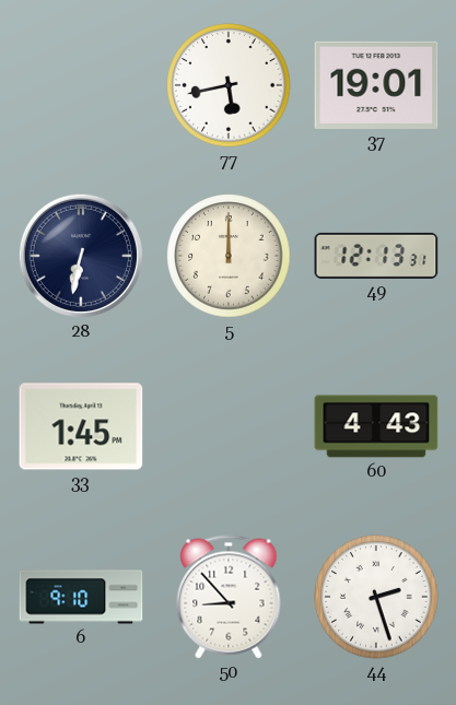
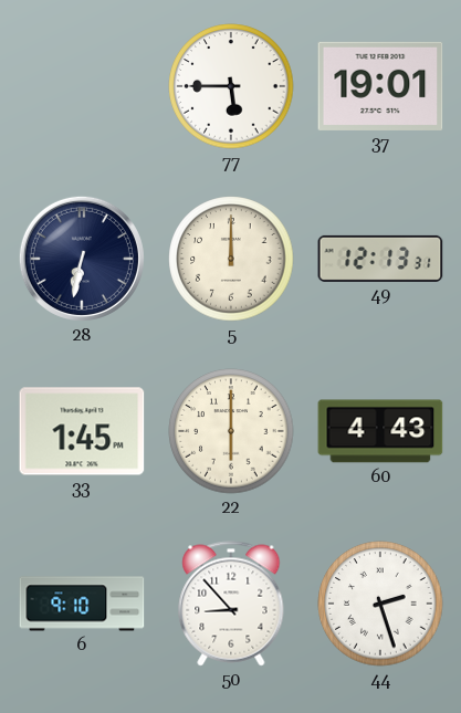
77: 5:43 -> 5:45
22: none -> 6:00
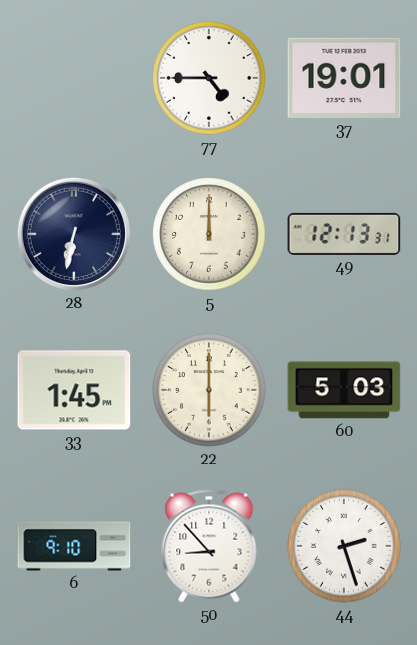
77: 5:45 -> 4:45
60: 4:43 -> 5:03
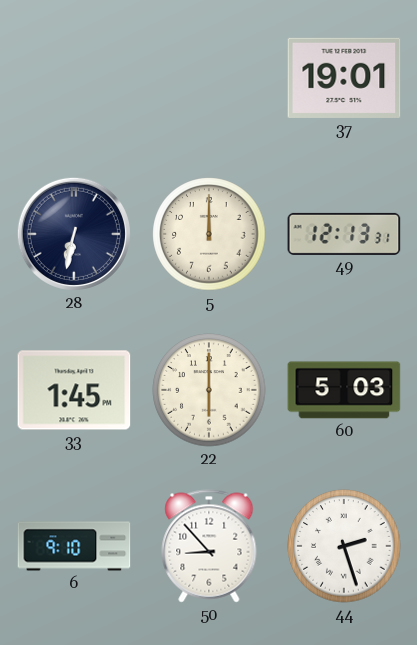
77: 4:45 -> none
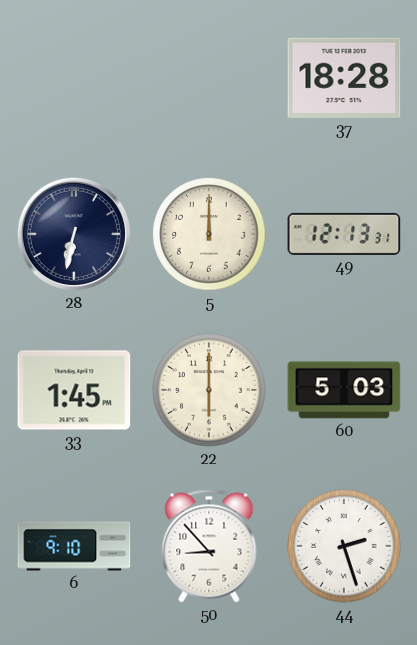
37: 19:01 -> 18:28
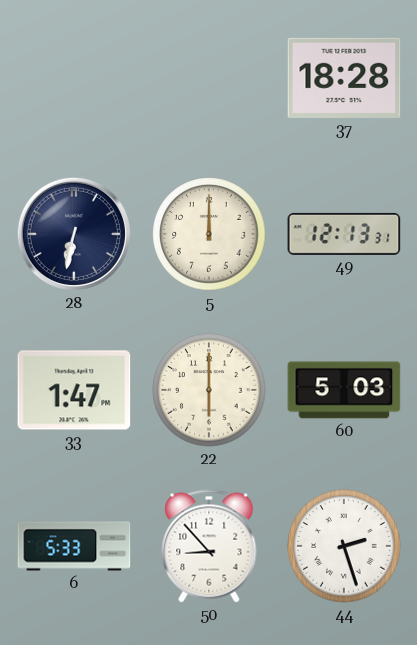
33: 1:45 -> 1:47
6: 9:10 -> 5:33
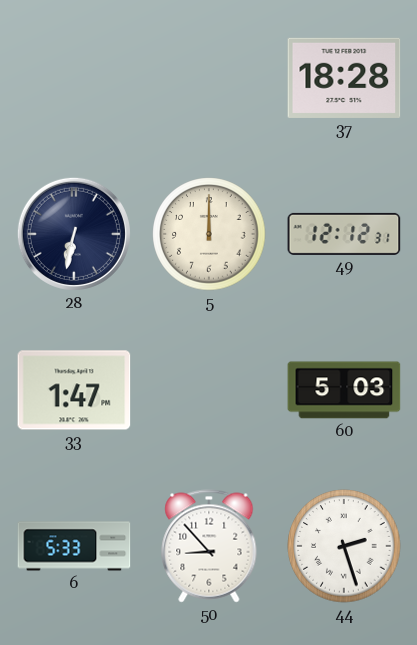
49: 12:13 -> 12:12
22: 6:00 -> none
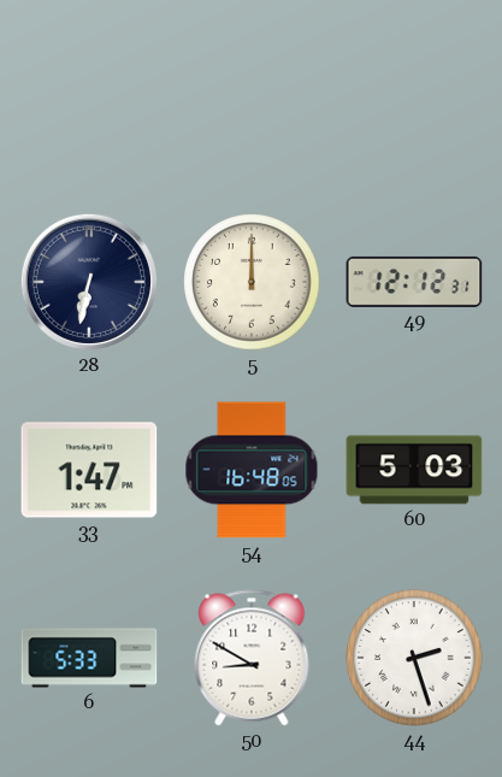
37: 18:28 -> none
54: none -> 16:48
50: 8:53 -> 8:50
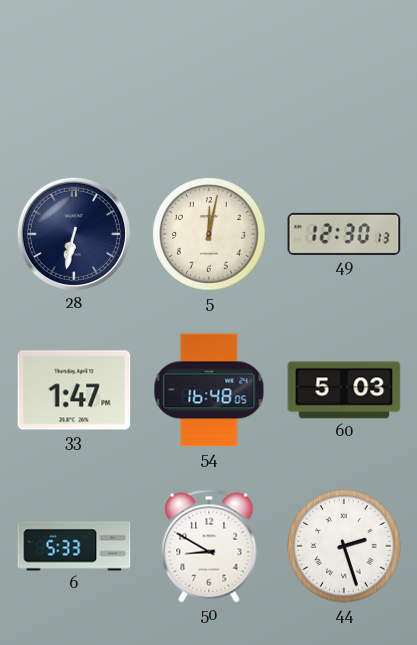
5: 12:00 -> 12:02
49: 12:12 -> 12:30
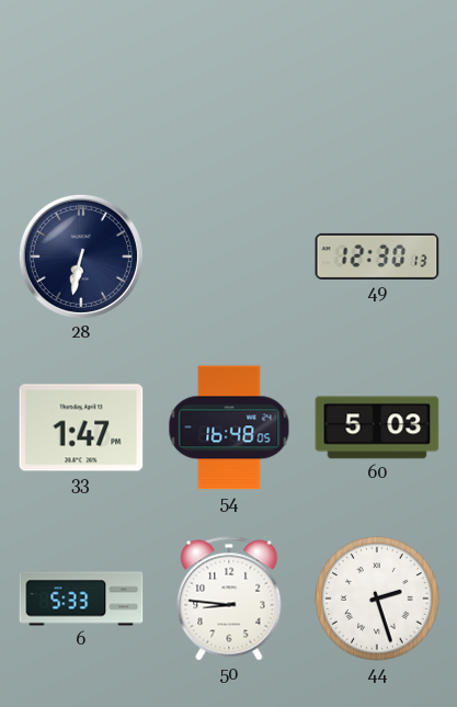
5: 12:02 -> none
50: 8:50 -> 8:46
